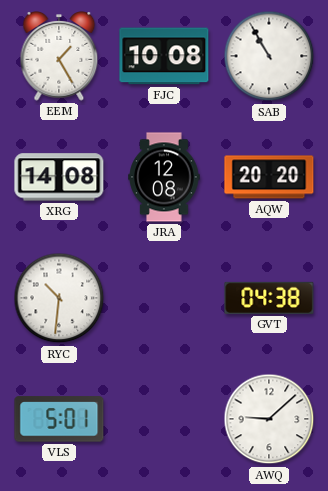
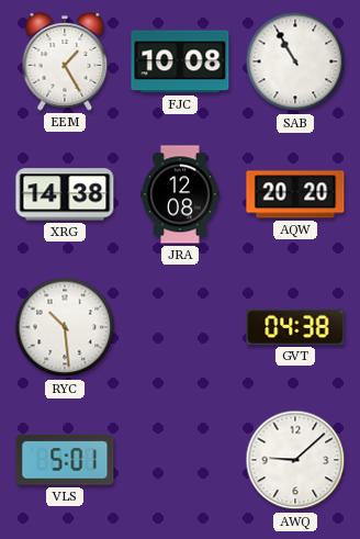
XRG: 14:08 -> 14:38
RYC: 10:31 -> 10:29
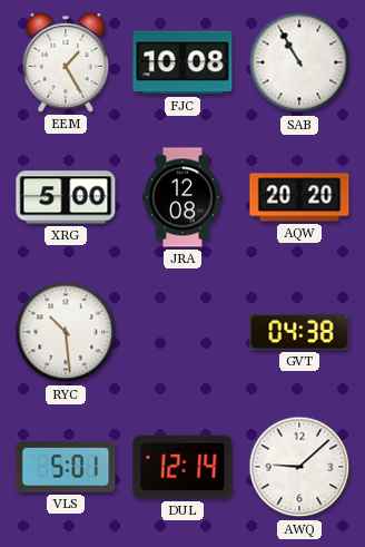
XRG: 14:38 -> 5:00
DUL: none -> 12:14
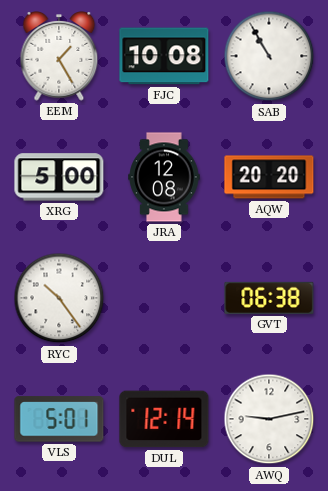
RYC: 10:29 -> 10:24
GVT: 04:38 -> 06:38
AWQ: 9:08 -> 9:13
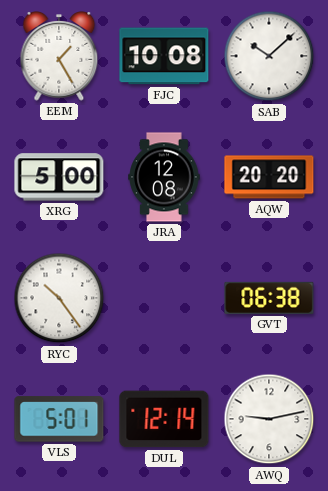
SAB: 10:55 -> 10:08
